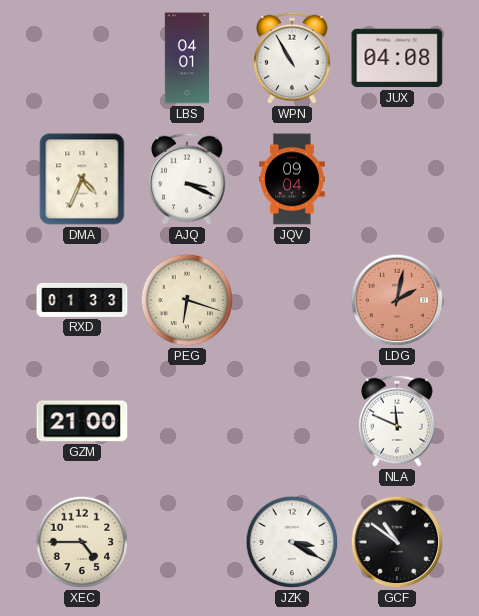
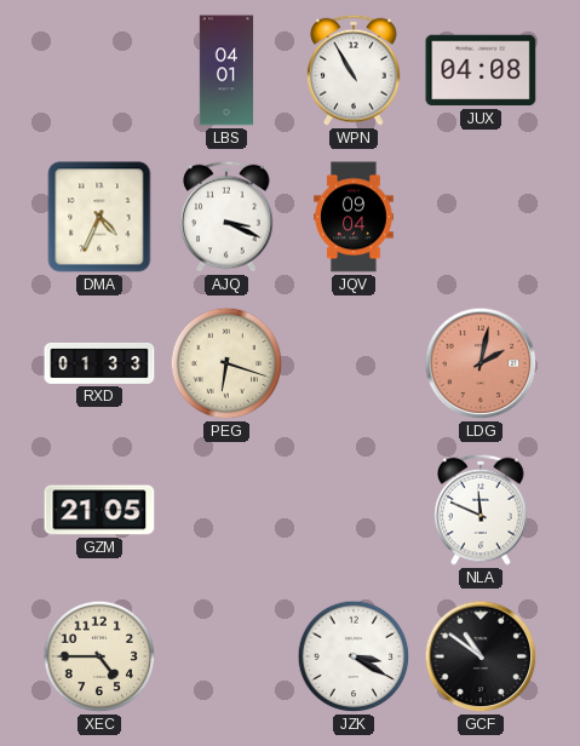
GZM: 21:00 -> 21:05
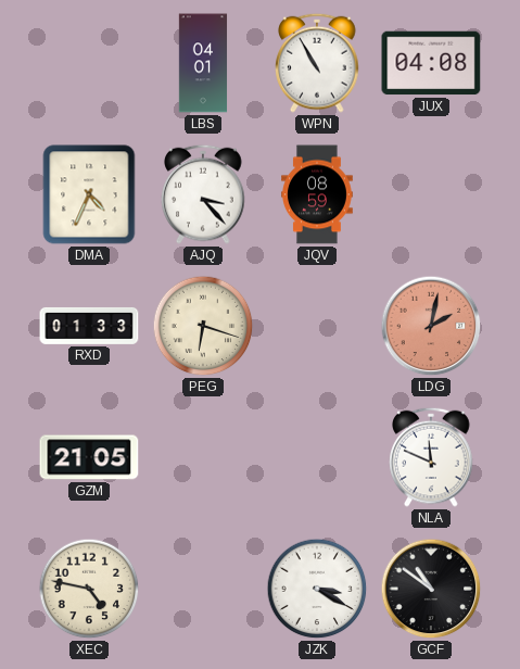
AJQ: 3:19 -> 3:23
JQV: 09:04 -> 08:59
XEC: 4:45 -> 4:47
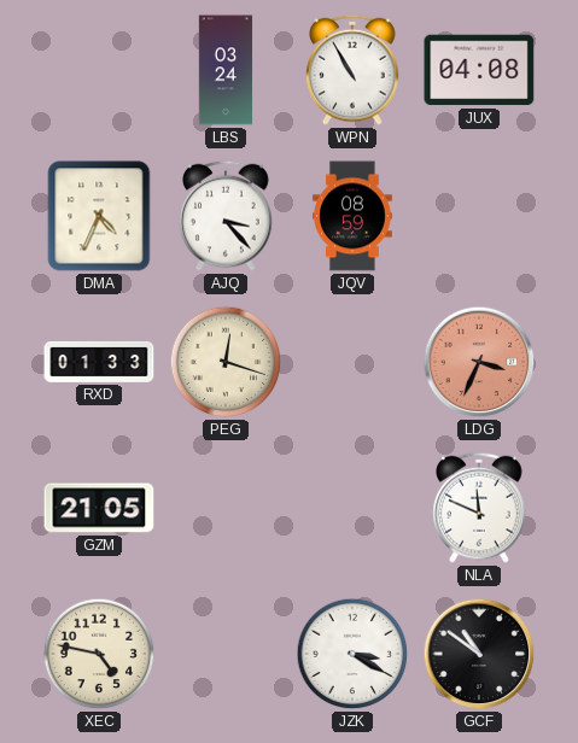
LBS: 04:01 -> 03:24
PEG: 6:18 -> 12:18
LDG: 2:02 -> 3:34
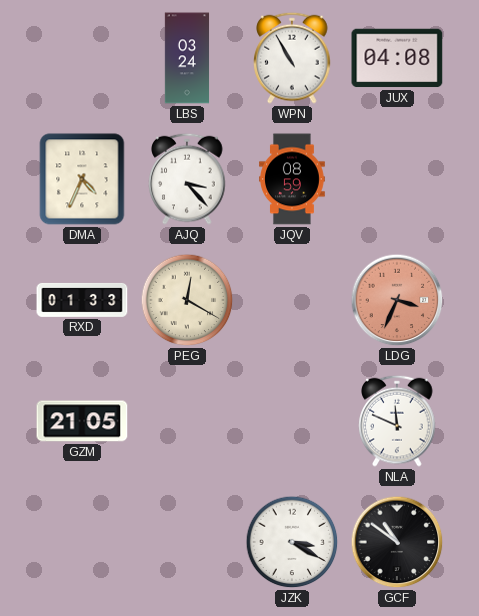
PEG: 12:18 -> 12:20
XEC: 4:47 -> none
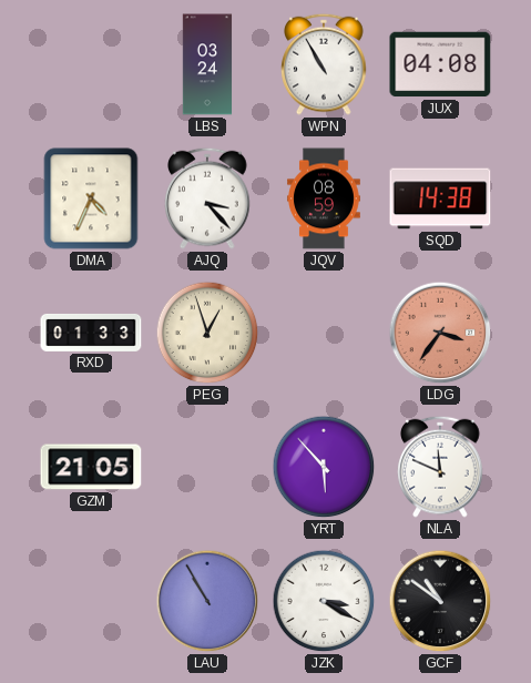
SQD: none -> 14:38
PEG: 12:20 -> 12:57
LDG: 3:34 -> 3:36
YRT: none -> 5:53
LAU: none -> 10:55
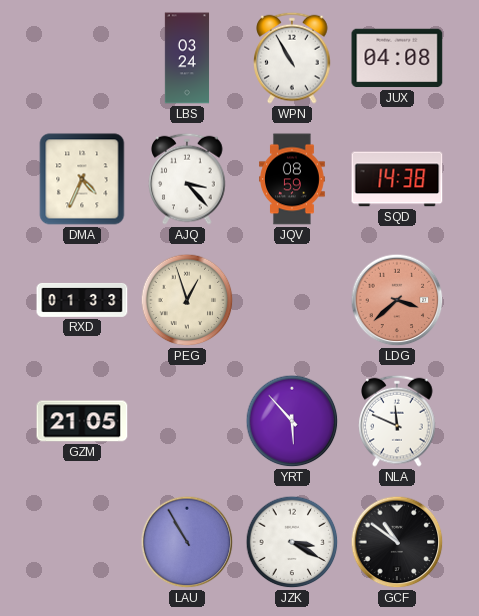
LDG: 3:36 -> 3:38
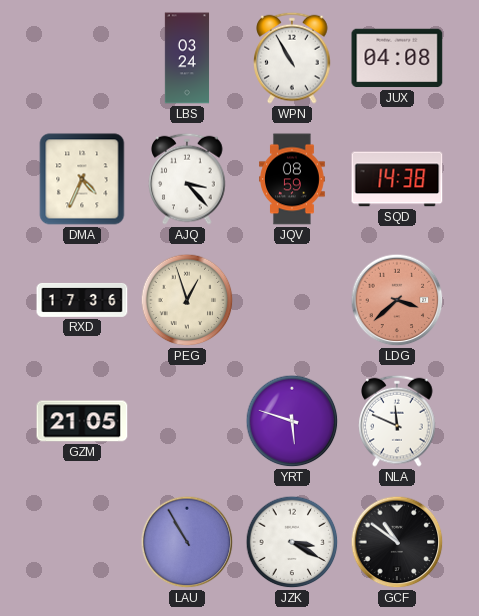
RXD: 01:33 -> 17:36
YRT: 5:53 -> 5:48
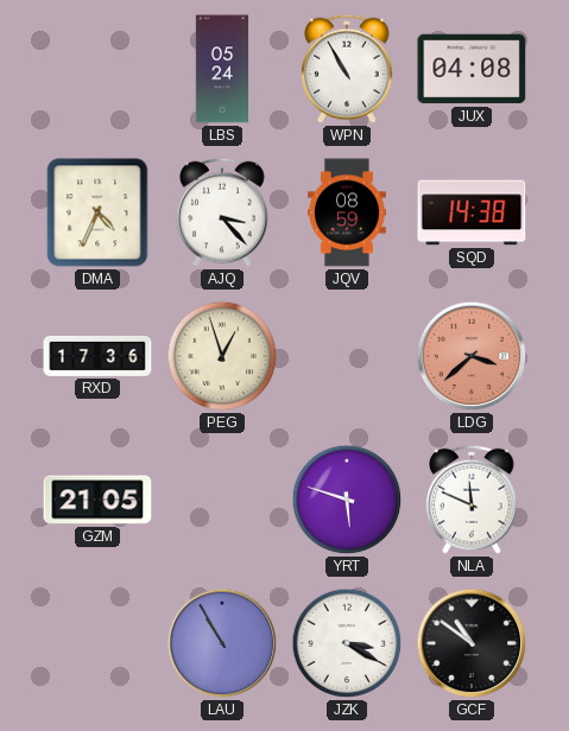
LBS: 03:24 -> 05:24
